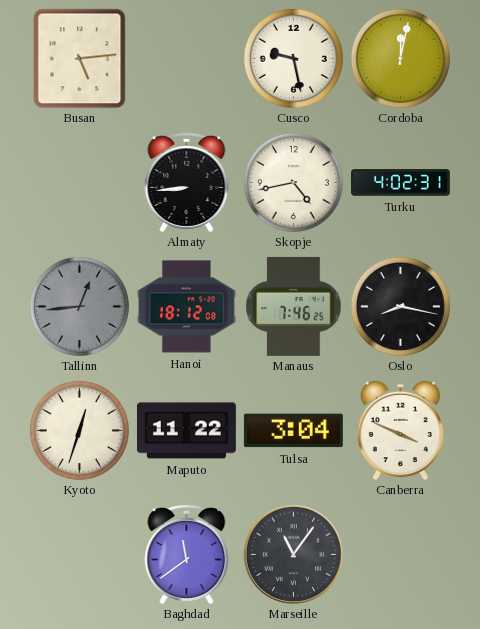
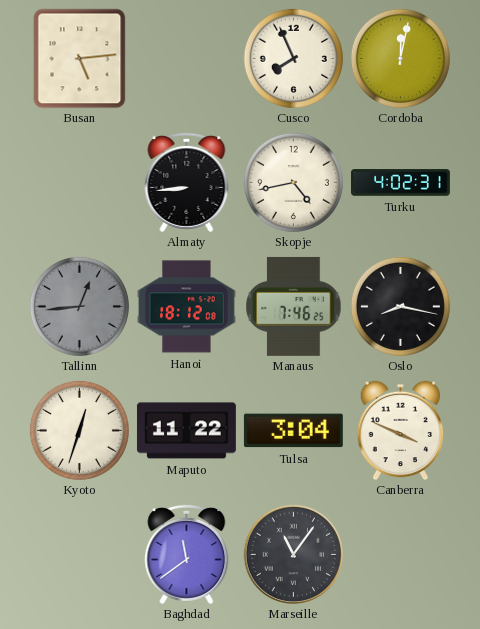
Cusco: 9:28 -> 7:56
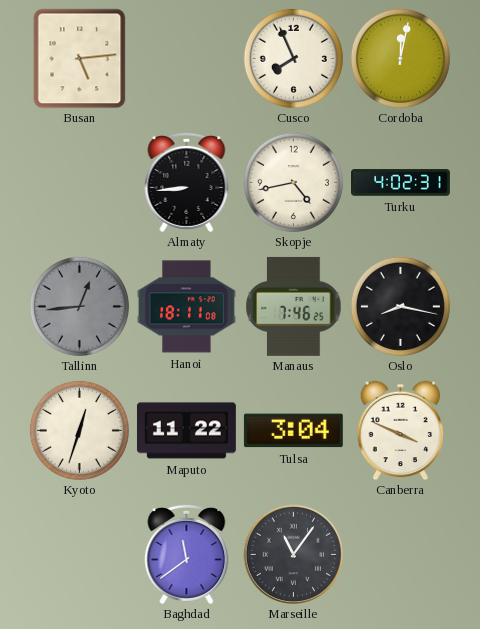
Hanoi: 18:12 -> 18:11
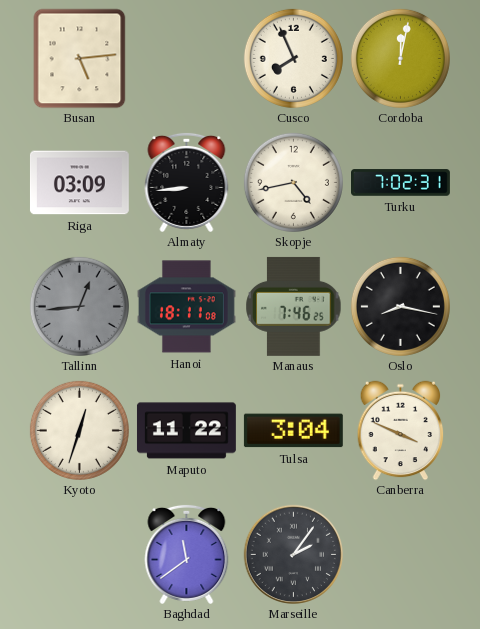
Riga: none -> 03:09
Turku: 4:02 -> 7:02
Marseille: 11:06 -> 2:06
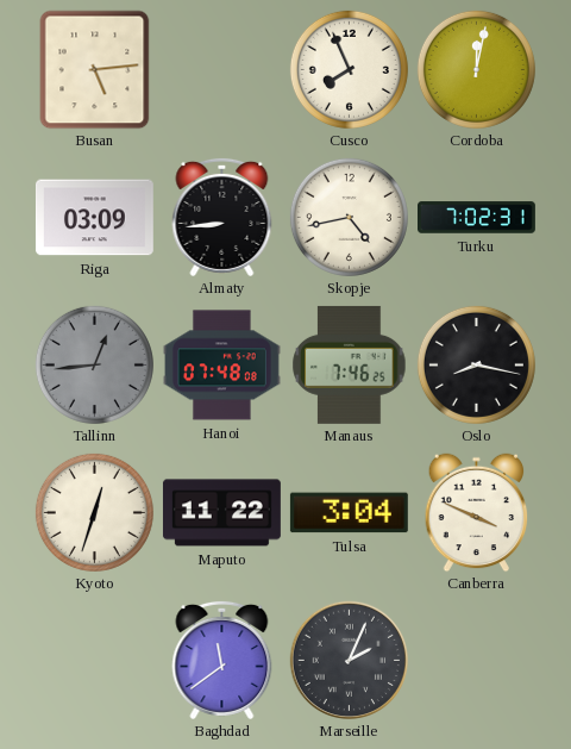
Hanoi: 18:11 -> 07:48
Marseille: 2:06 -> 2:04
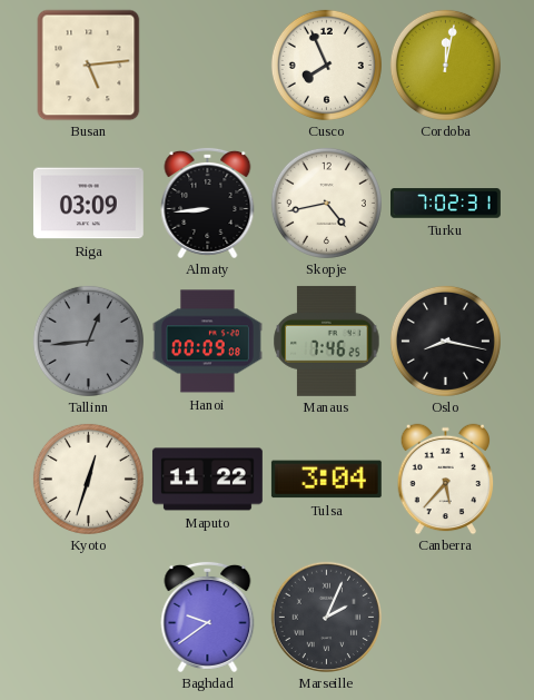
Hanoi: 07:48 -> 00:09
Canberra: 3:49 -> 5:37
Baghdad: 11:39 -> 9:39
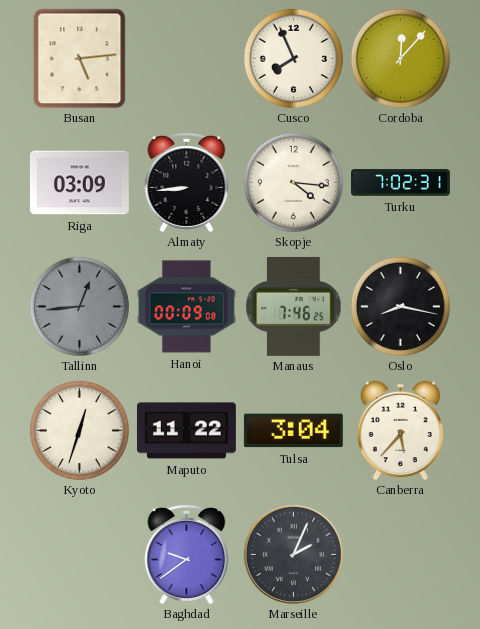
Cordoba: 12:02 -> 12:07
Skopje: 4:43 -> 4:16
